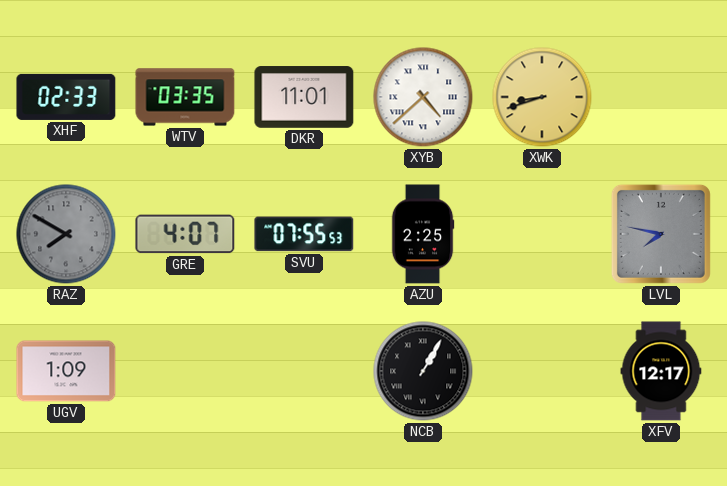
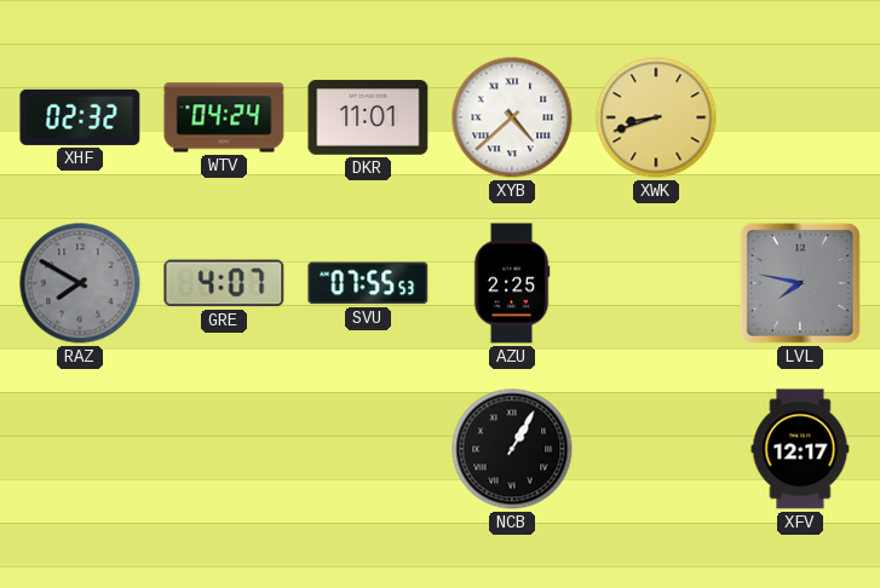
XHF: 02:33 -> 02:32
WTV: 03:35 -> 04:24
UGV: 1:09 -> none
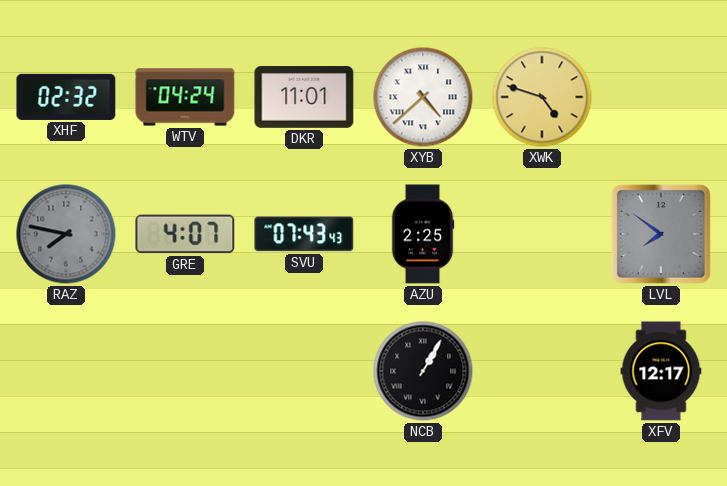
XWK: 8:42 -> 4:48
RAZ: 7:50 -> 7:47
SVU: 07:55 -> 07:43
LVL: 7:47 -> 7:51
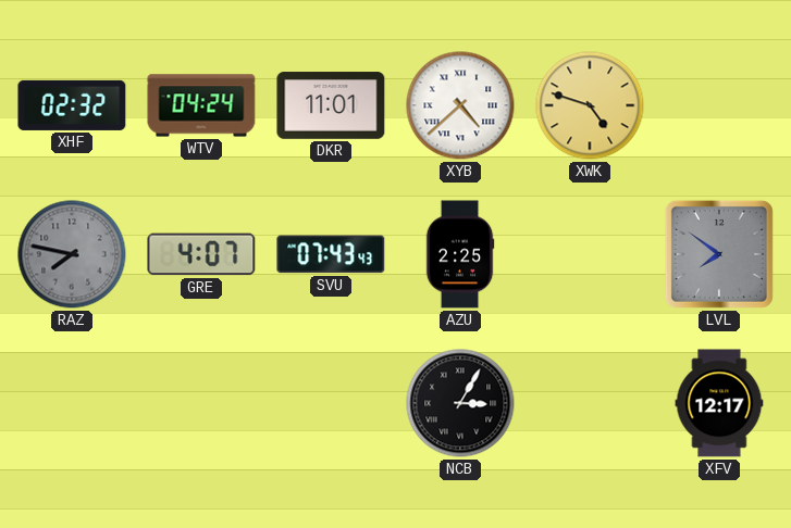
NCB: 1:05 -> 3:05
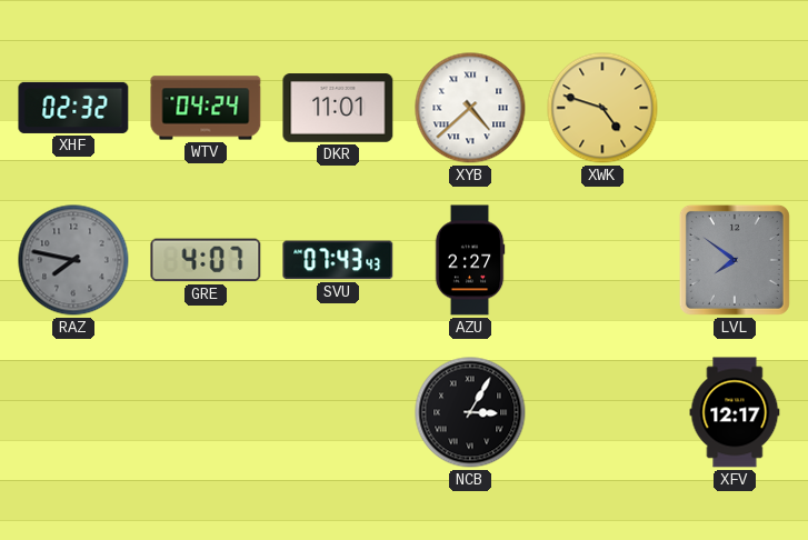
AZU: 2:25 -> 2:27
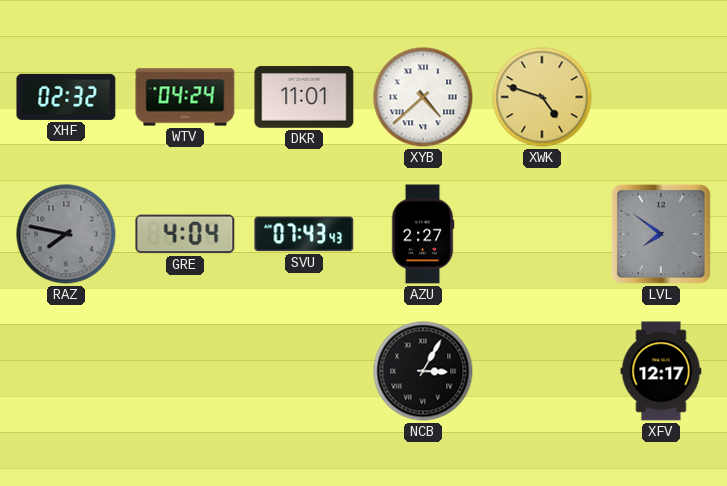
GRE: 4:07 -> 4:04
